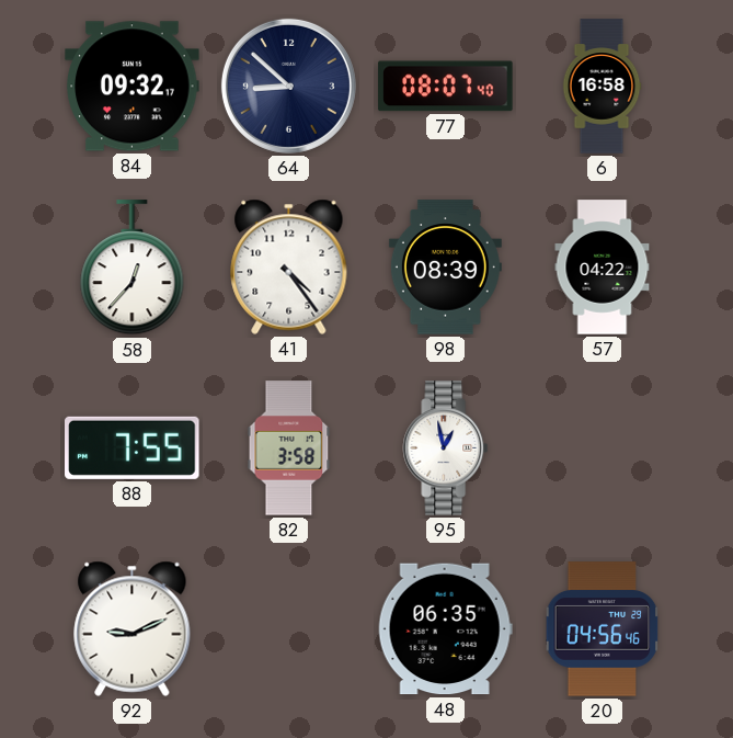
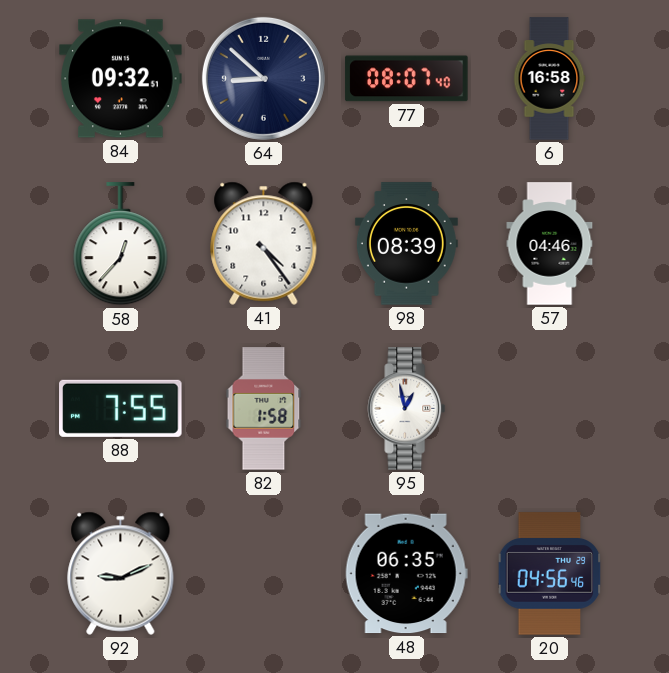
84: 09:32:17 -> 09:32:51
57: 04:22 -> 04:46
82: 3:58 -> 1:58
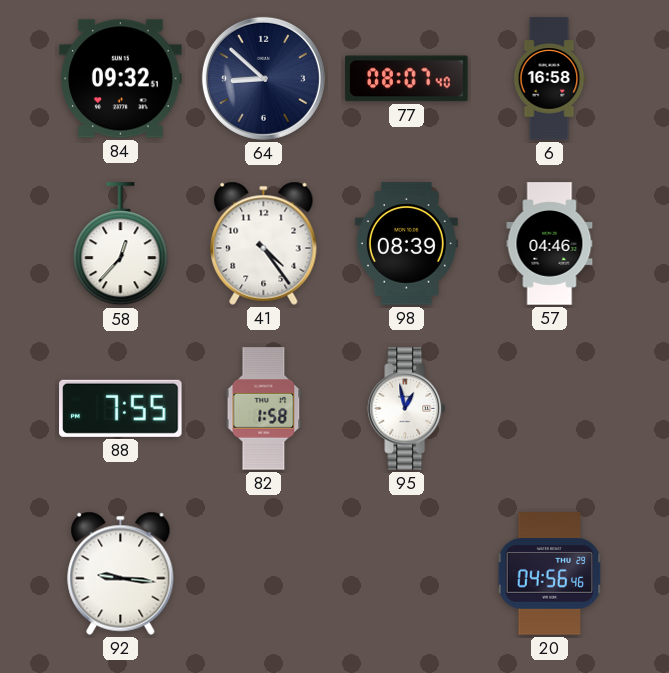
92: 9:11 -> 9:16
48: 06:35 -> none
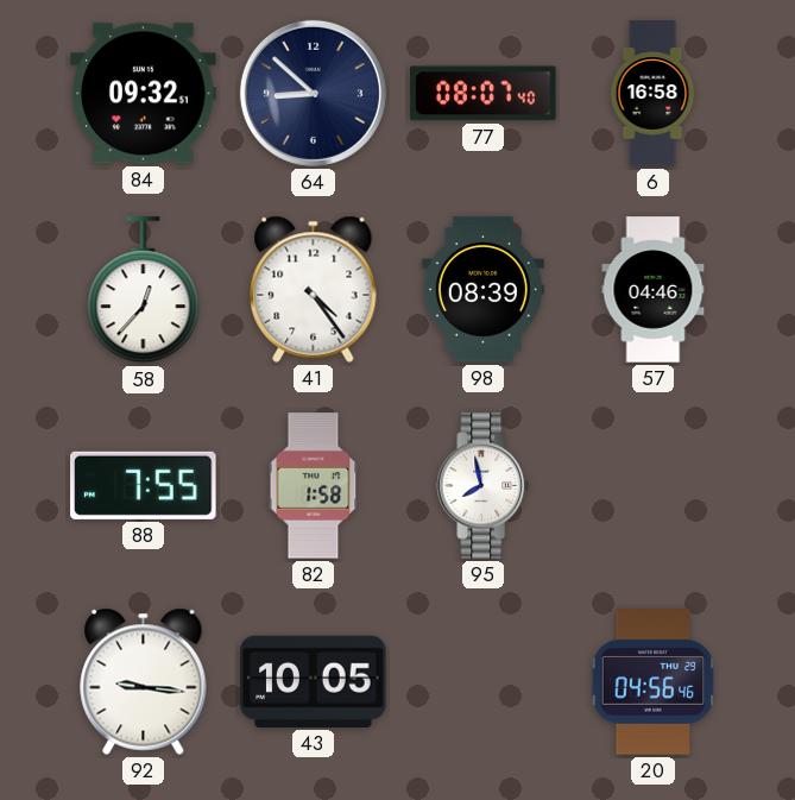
95: 12:58 -> 7:58
43: none -> 10:05
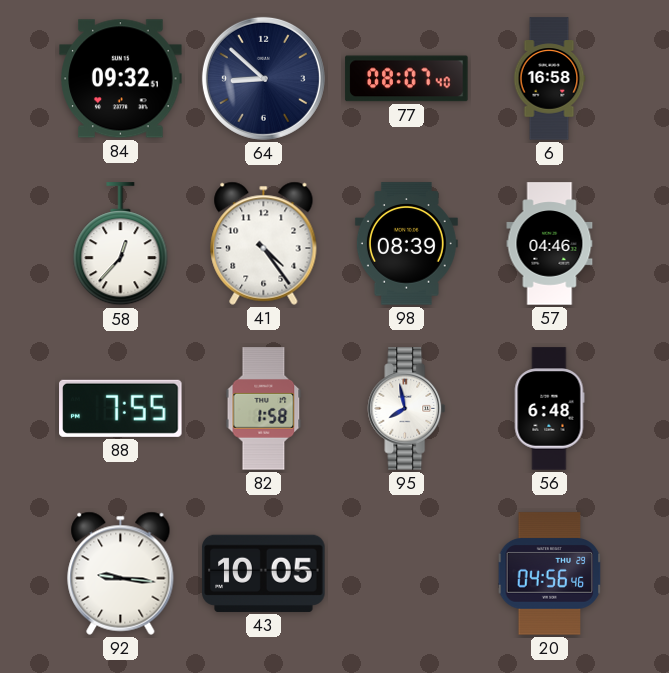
56: none -> 6:48
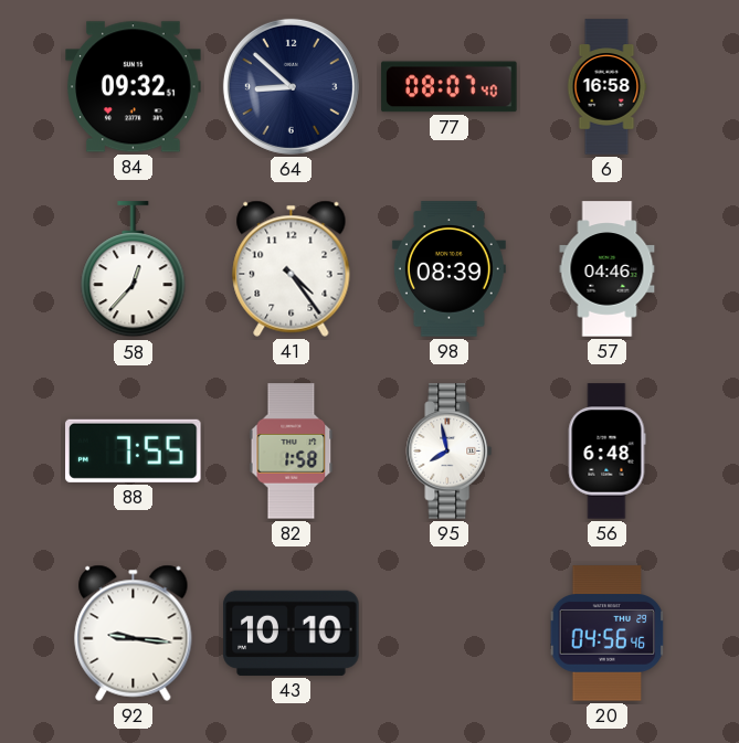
43: 10:05 -> 10:10
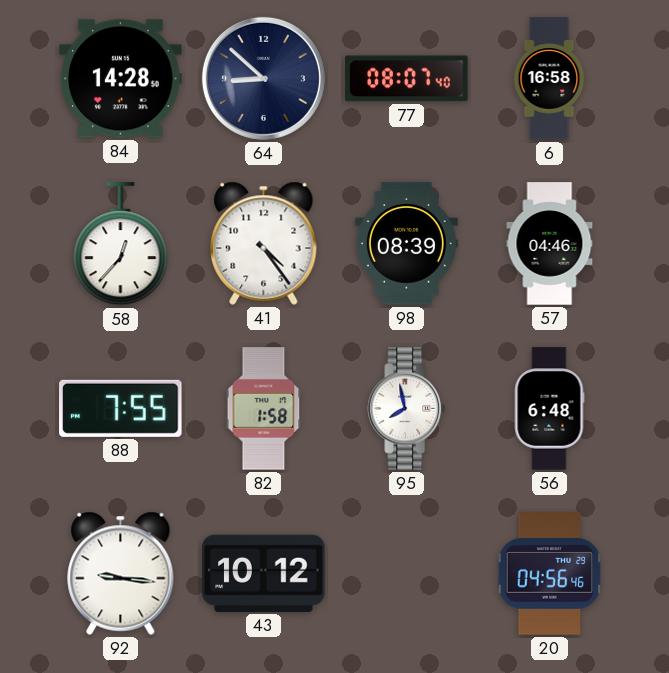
84: 09:32 -> 14:28
43: 10:10 -> 10:12
